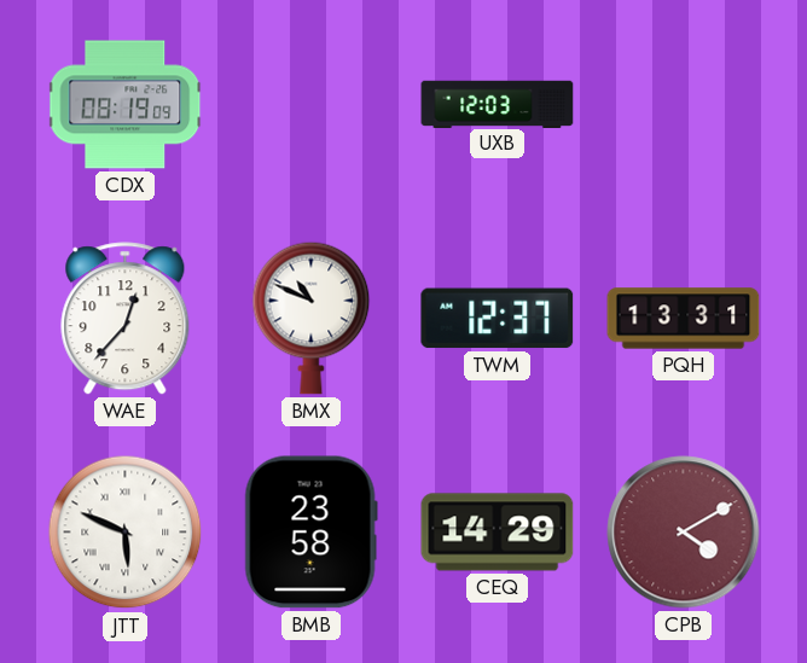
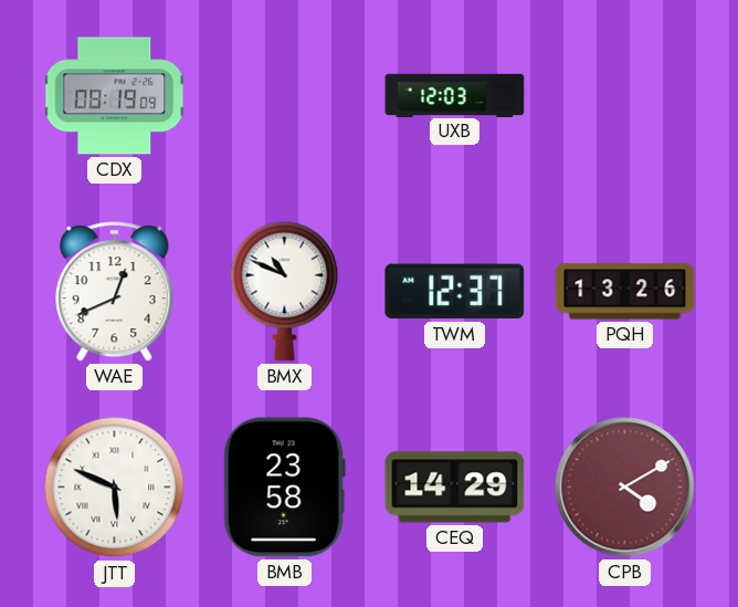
WAE: 12:37 -> 12:41
PQH: 13:31 -> 13:26
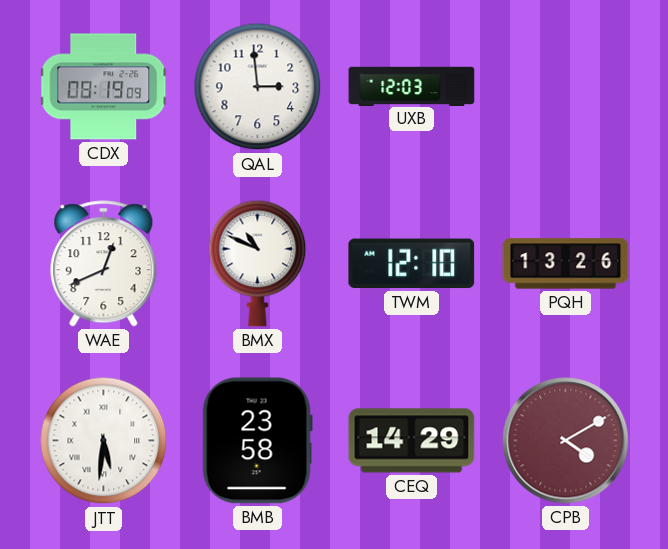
QAL: none -> 2:59
TWM: 12:37 -> 12:10
JTT: 5:49 -> 5:31
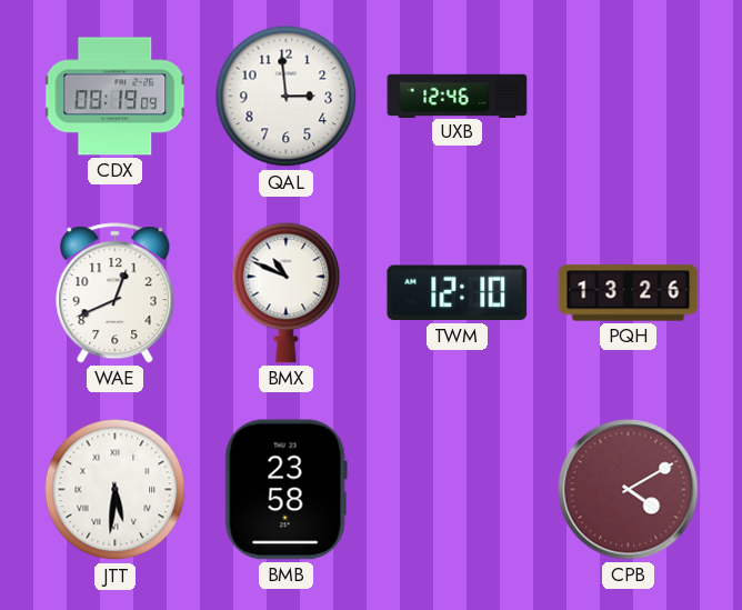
UXB: 12:03 -> 12:46
CEQ: 14:29 -> none
